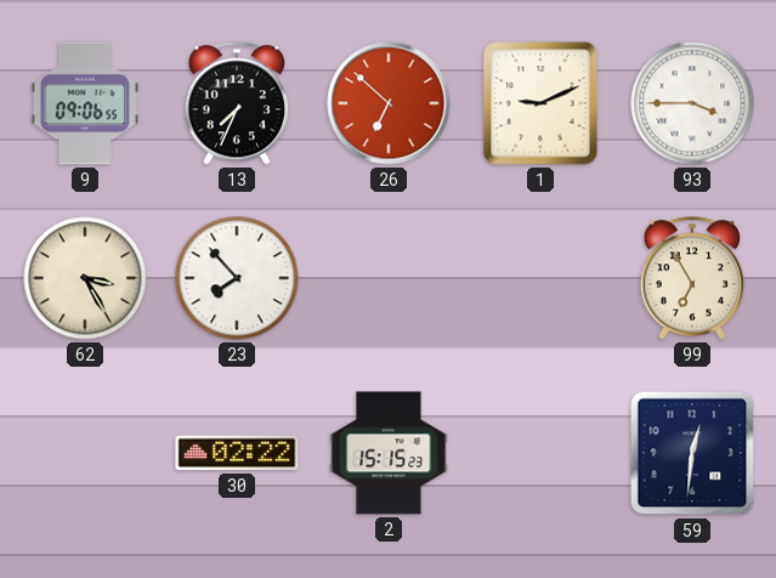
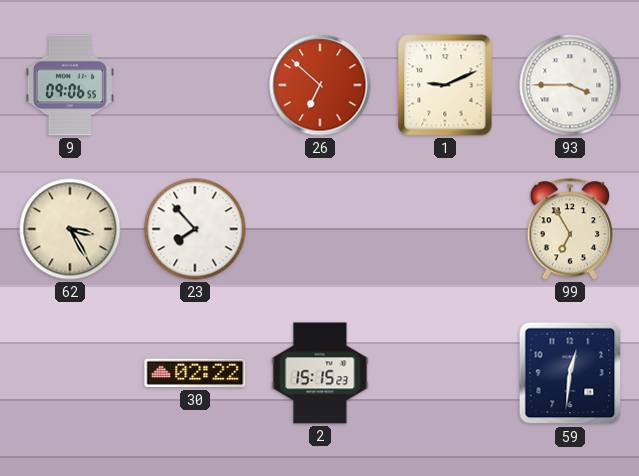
13: 7:34 -> none
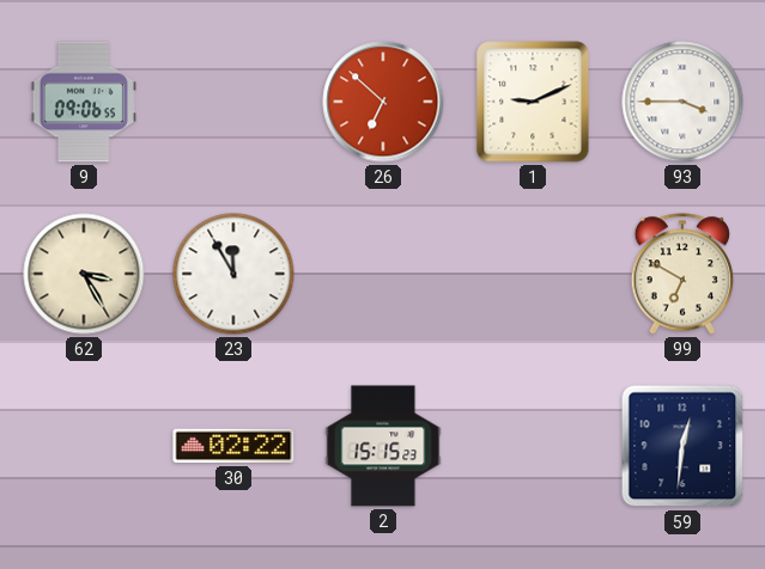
23: 7:53 -> 11:55
99: 6:55 -> 6:50
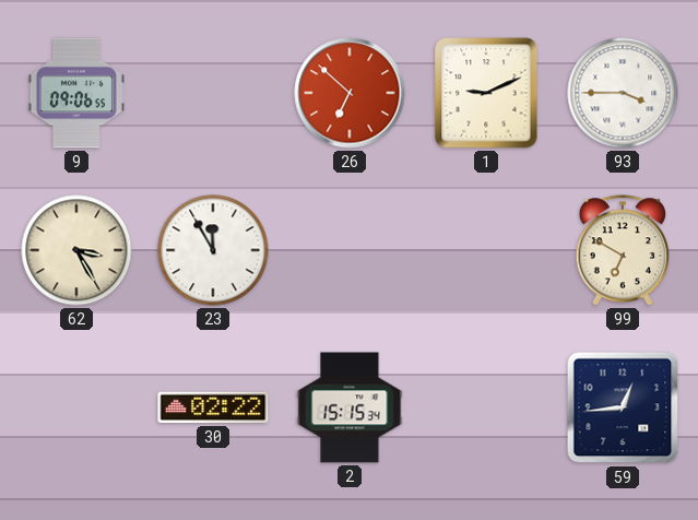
2: 15:15:23 -> 15:15:34
59: 12:31 -> 12:44
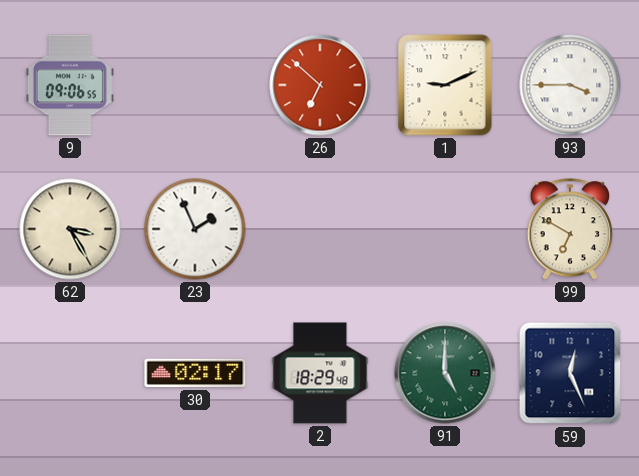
23: 11:55 -> 1:56
30: 02:22 -> 02:17
2: 15:15 -> 18:29
91: none -> 5:00
59: 12:44 -> 12:26
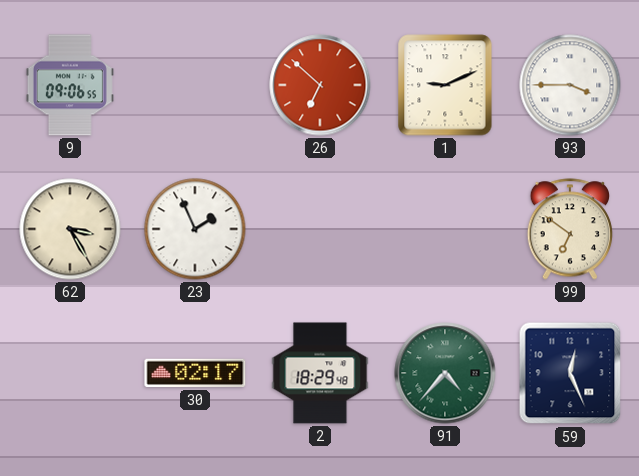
99: 6:50 -> 6:51
91: 5:00 -> 4:37
